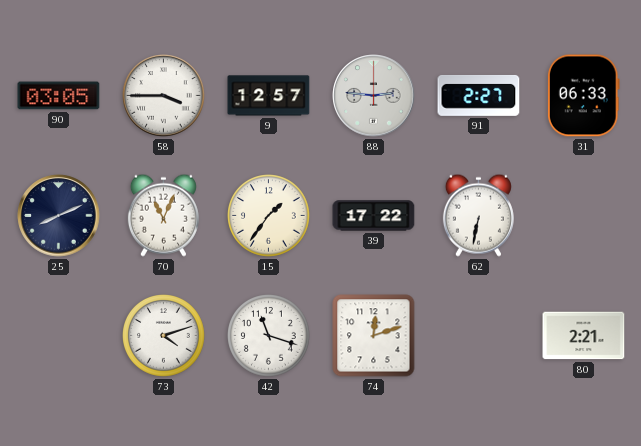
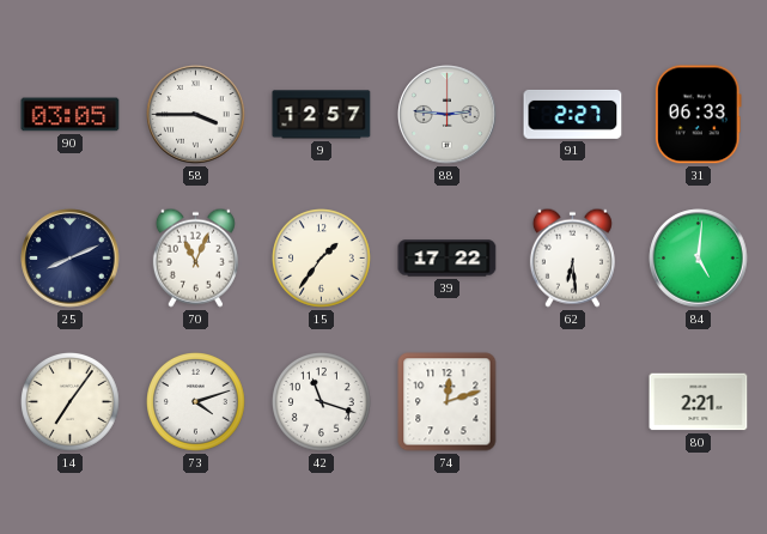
62: 6:32 -> 6:29
84: none -> 5:01
14: none -> 7:06
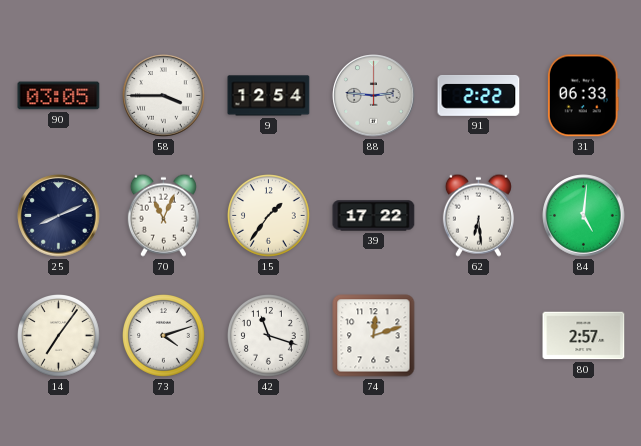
9: 12:57 -> 12:54
91: 2:27 -> 2:22
80: 2:21 -> 2:57
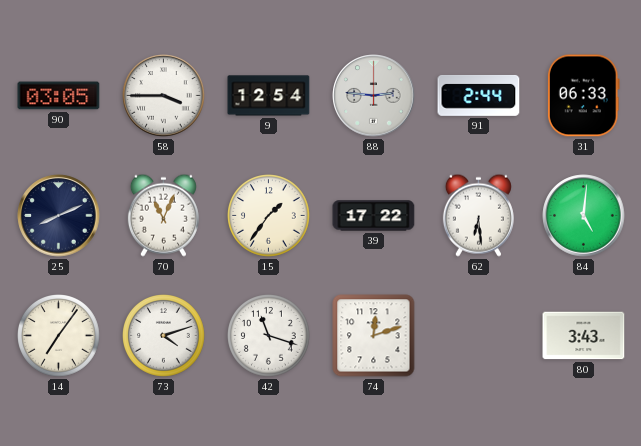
91: 2:22 -> 2:44
80: 2:57 -> 3:43
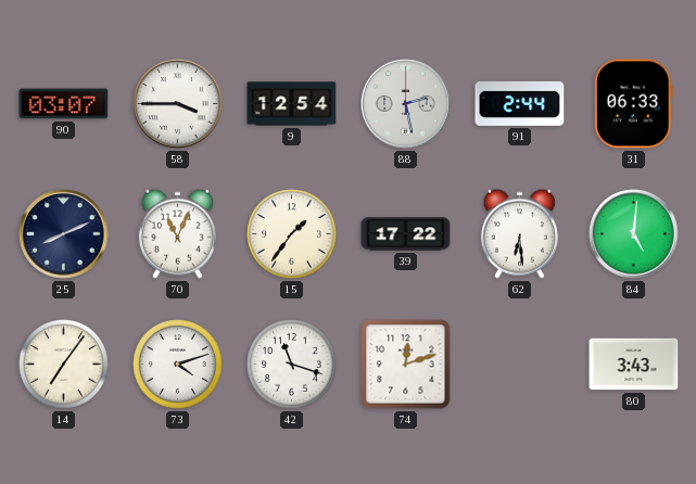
90: 03:05 -> 03:07
88: 2:46 -> 2:28
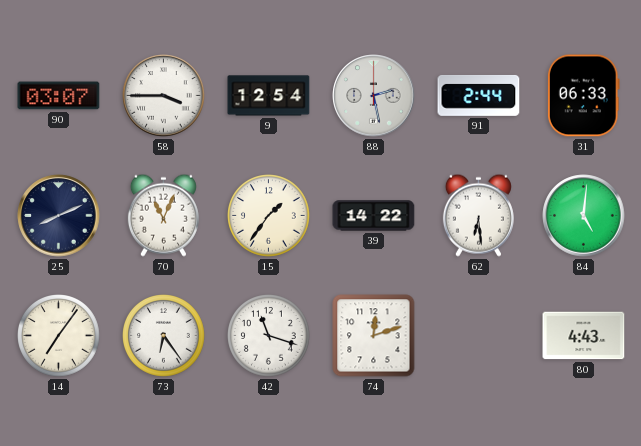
39: 17:22 -> 14:22
73: 4:12 -> 6:24
80: 3:43 -> 4:43
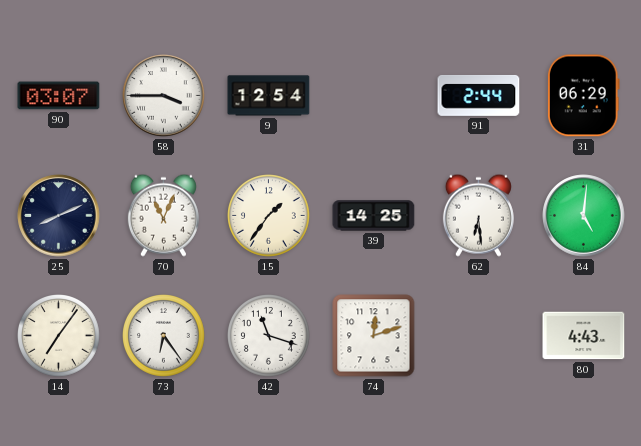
88: 2:28 -> none
31: 06:33 -> 06:29
39: 14:22 -> 14:25
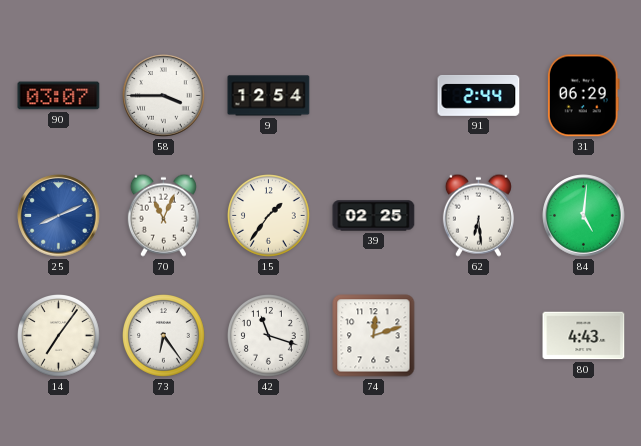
25 dial: navy -> blue
39: 14:25 -> 02:25
